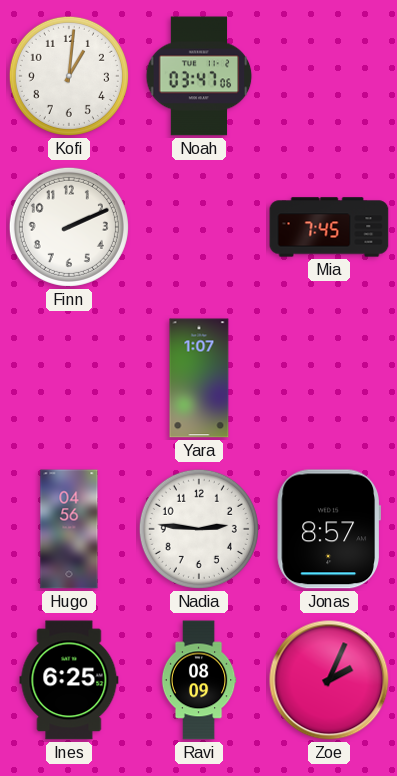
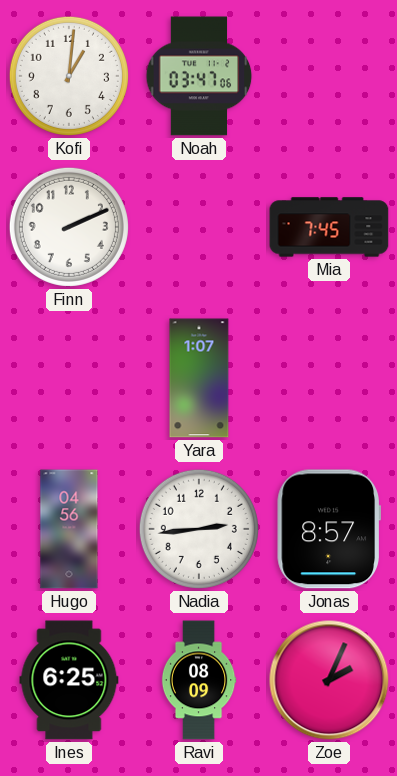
Nadia: 2:46 -> 2:44
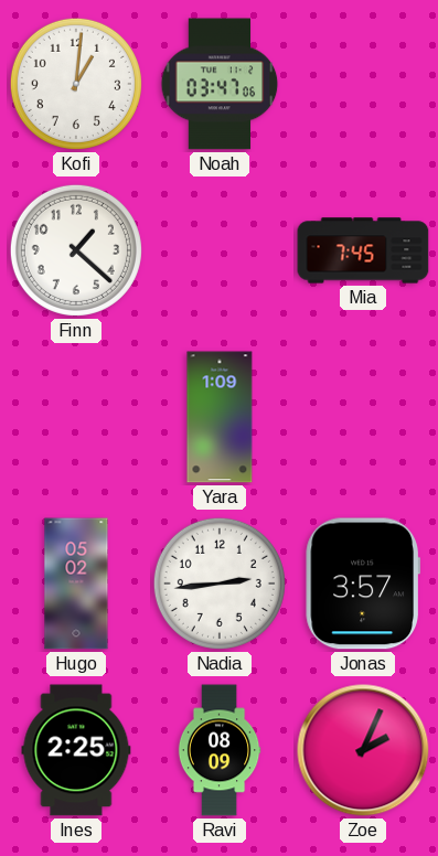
Finn: 2:11 -> 1:22
Yara: 1:07 -> 1:09
Hugo: 04:56 -> 05:02
Jonas: 8:57 -> 3:57
Ines: 6:25 -> 2:25
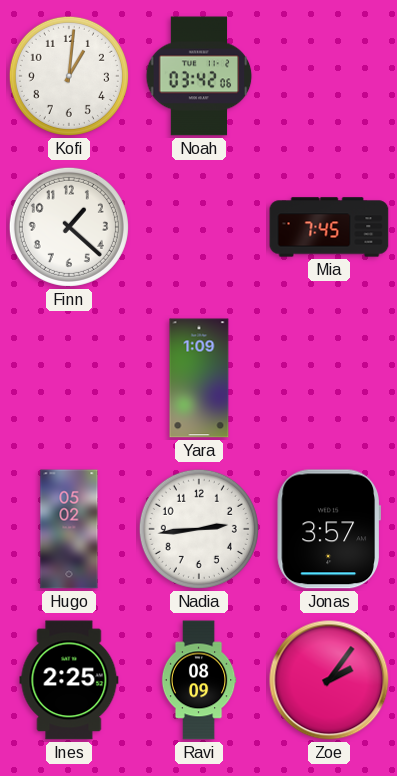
Noah: 03:47 -> 03:42
Zoe: 2:04 -> 2:06
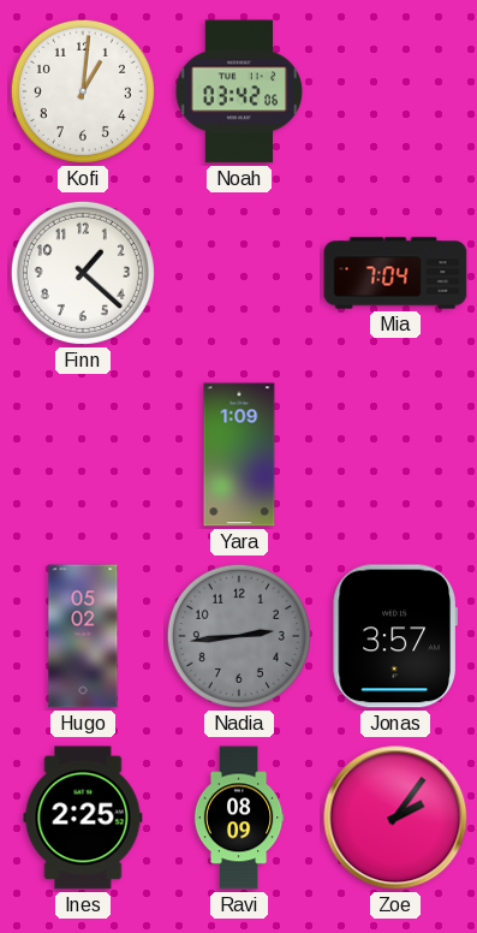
Mia: 7:45 -> 7:04
Nadia dial: white -> grey
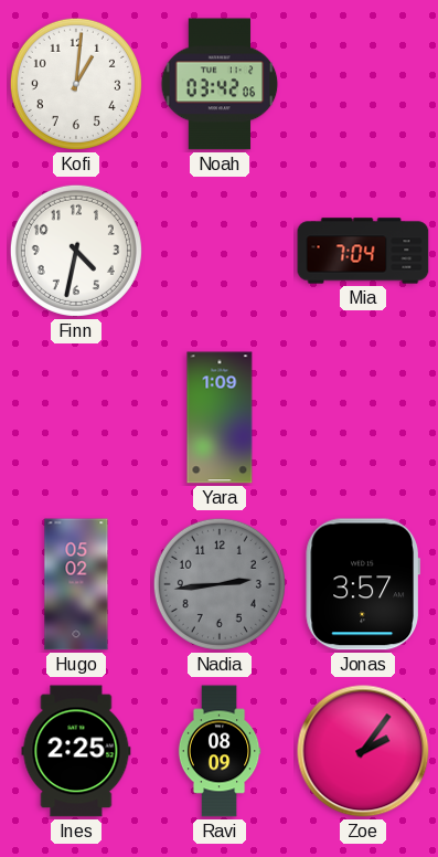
Finn: 1:22 -> 4:32
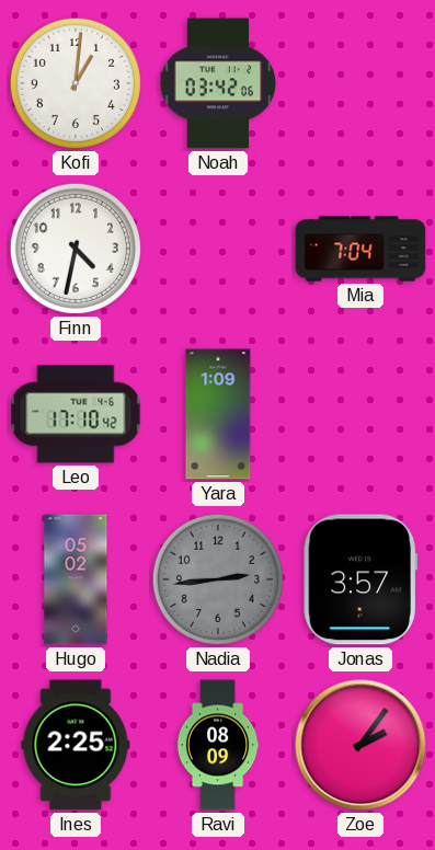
Leo: none -> 17:10
